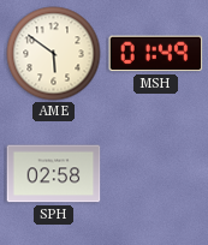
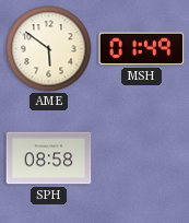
SPH: 02:58 -> 08:58
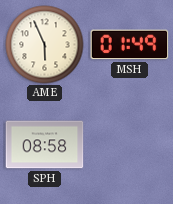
AME: 5:51 -> 5:56
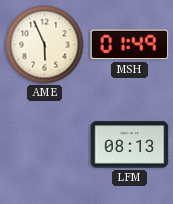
SPH: 08:58 -> none
LFM: none -> 08:13
